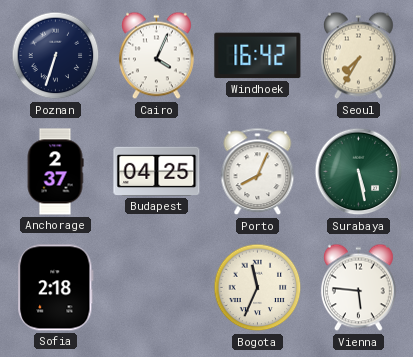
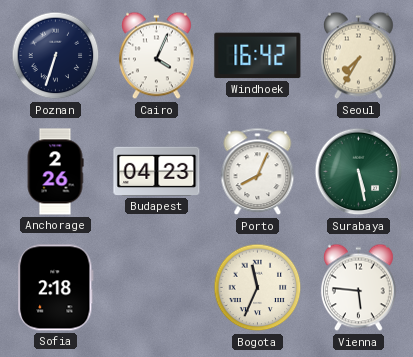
Anchorage: 2:37 -> 2:26
Budapest: 04:25 -> 04:23
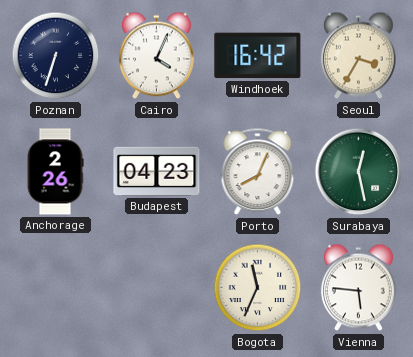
Seoul: 7:35 -> 3:35
Surabaya: 5:28 -> 12:28
Sofia: 2:18 -> none
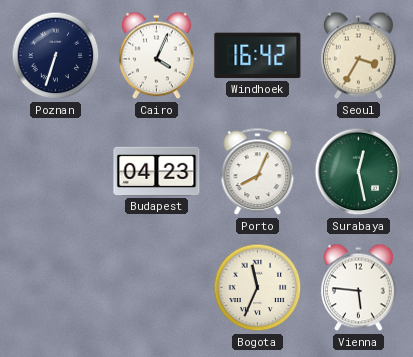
Anchorage: 2:26 -> none
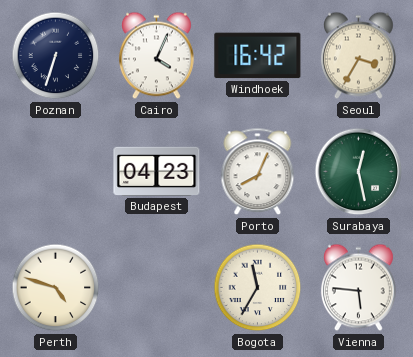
Perth: none -> 4:48
Bogota: 11:34 -> 11:35
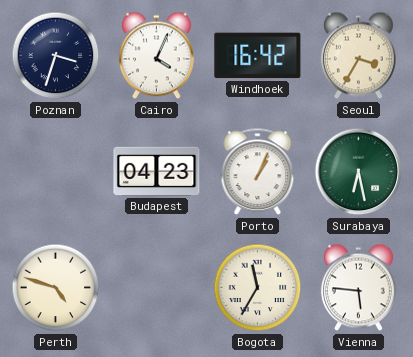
Poznan: 6:33 -> 3:33
Porto: 8:04 -> 1:04
Surabaya: 12:28 -> 6:28
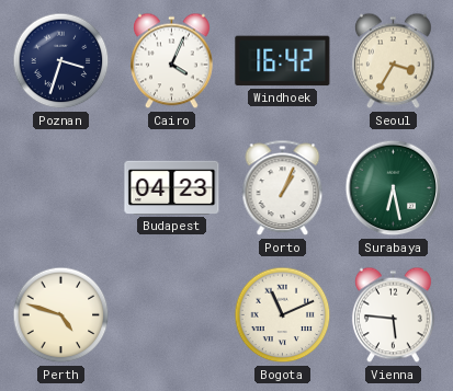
Bogota: 11:35 -> 11:11
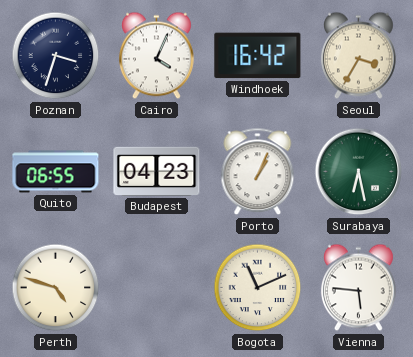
Quito: none -> 06:55
